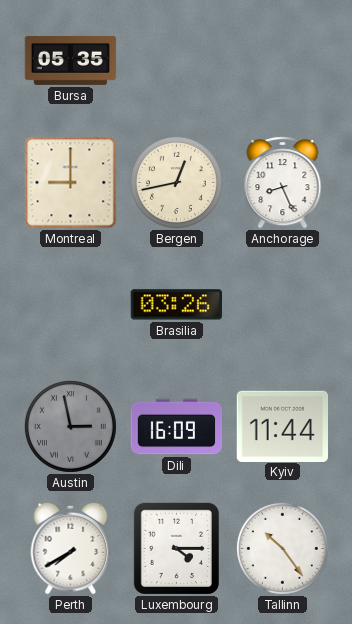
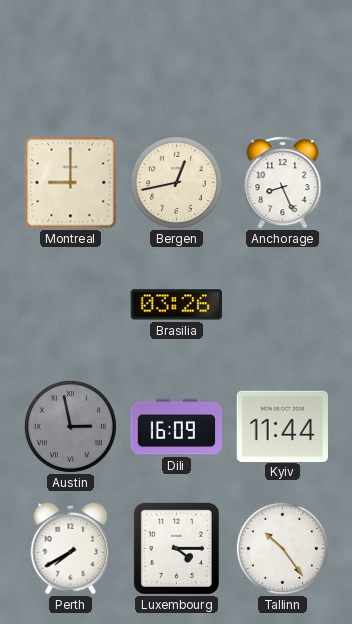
Bursa: 05:35 -> none
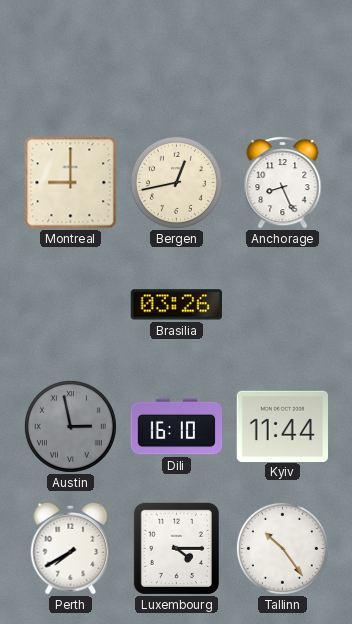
Dili: 16:09 -> 16:10
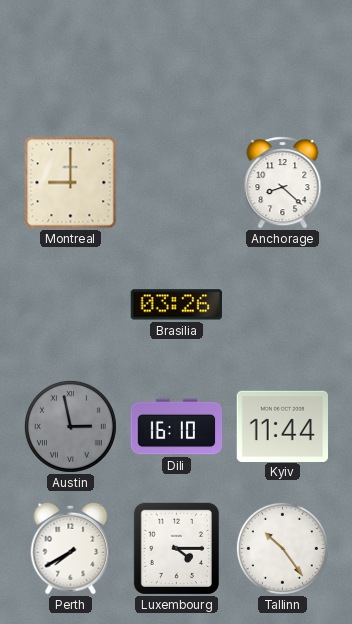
Bergen: 12:43 -> none
Anchorage: 8:26 -> 8:22
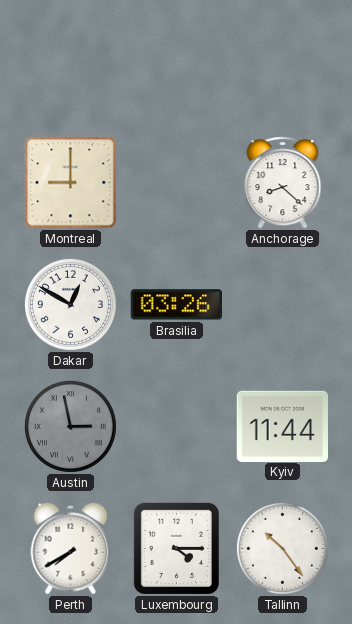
Dakar: none -> 12:50
Dili: 16:10 -> none
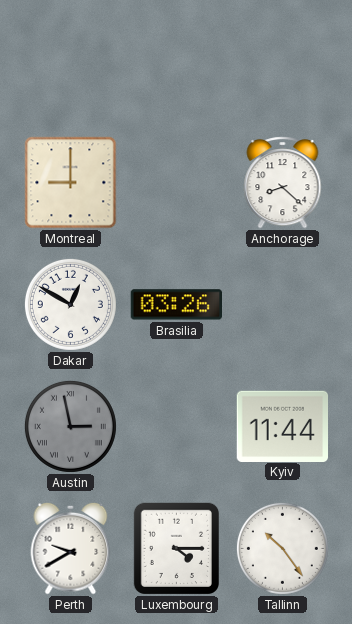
Perth: 7:40 -> 9:40
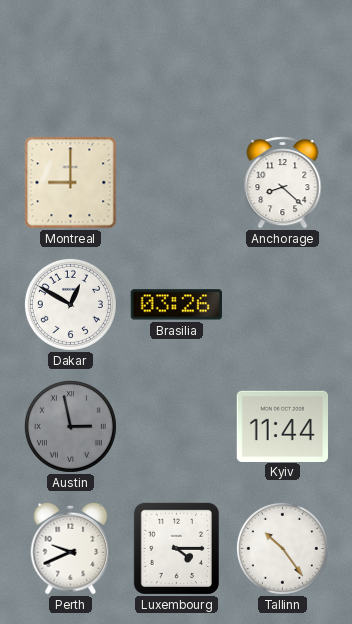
Perth: 9:40 -> 9:41
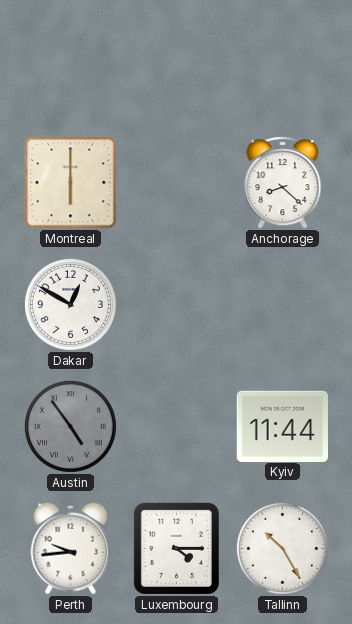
Montreal: 9:00 -> 6:00
Brasilia: 03:26 -> none
Austin: 2:58 -> 4:54
Perth: 9:41 -> 9:44
Tallinn: 10:24 -> 10:25
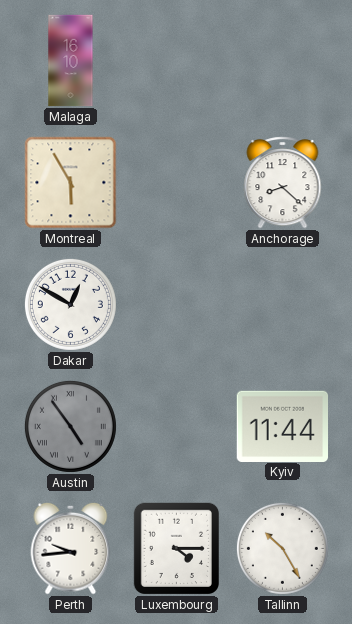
Malaga: none -> 16:10
Montreal: 6:00 -> 5:55
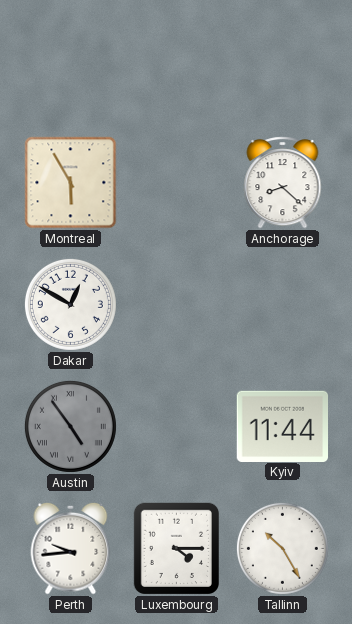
Malaga: 16:10 -> none
